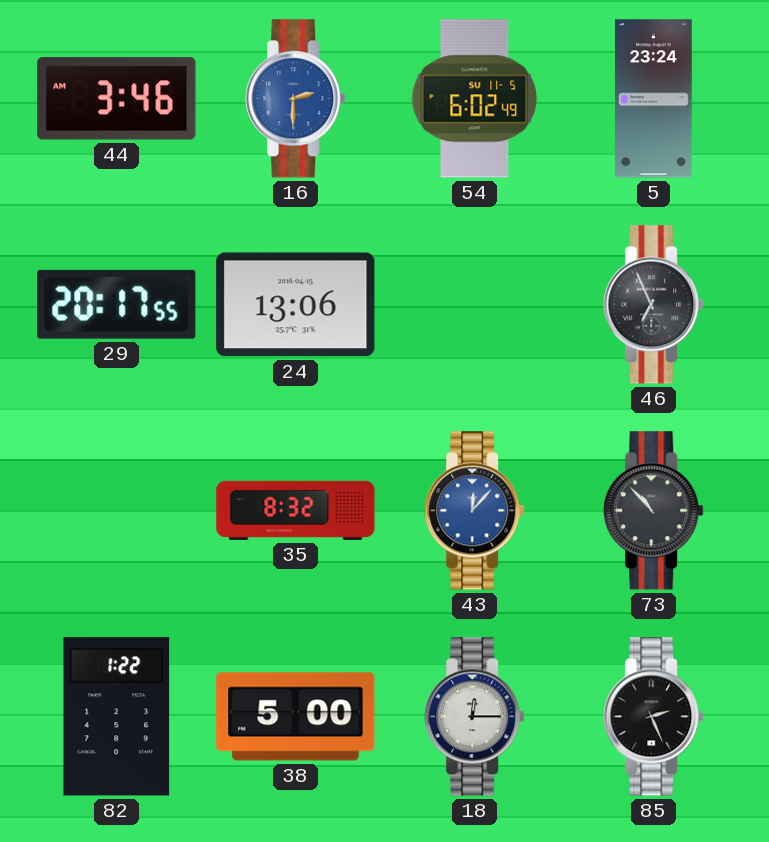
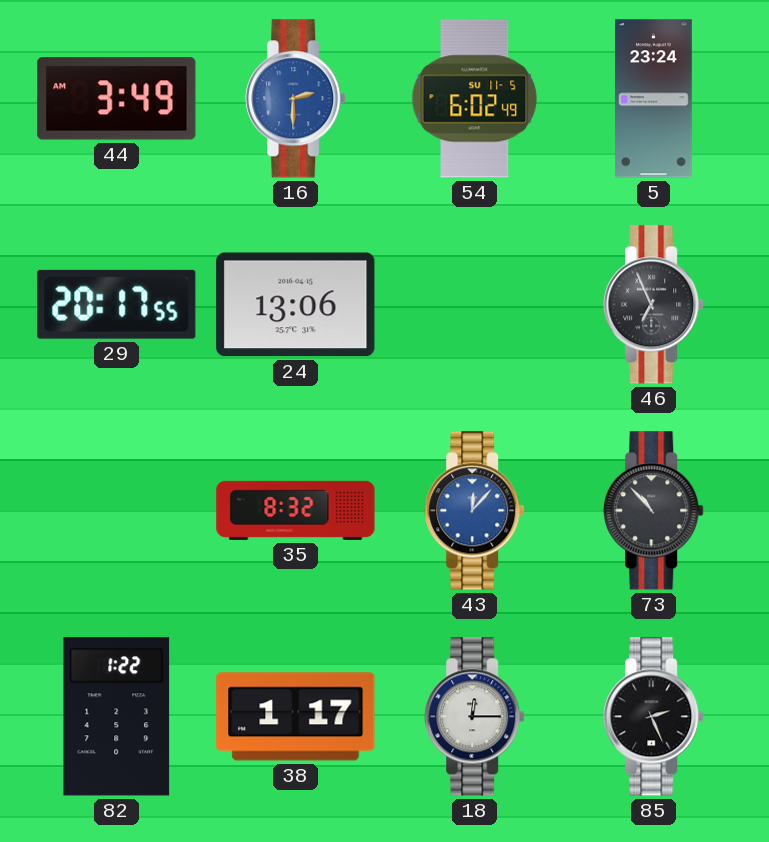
44: 3:46 -> 3:49
38: 5:00 -> 1:17
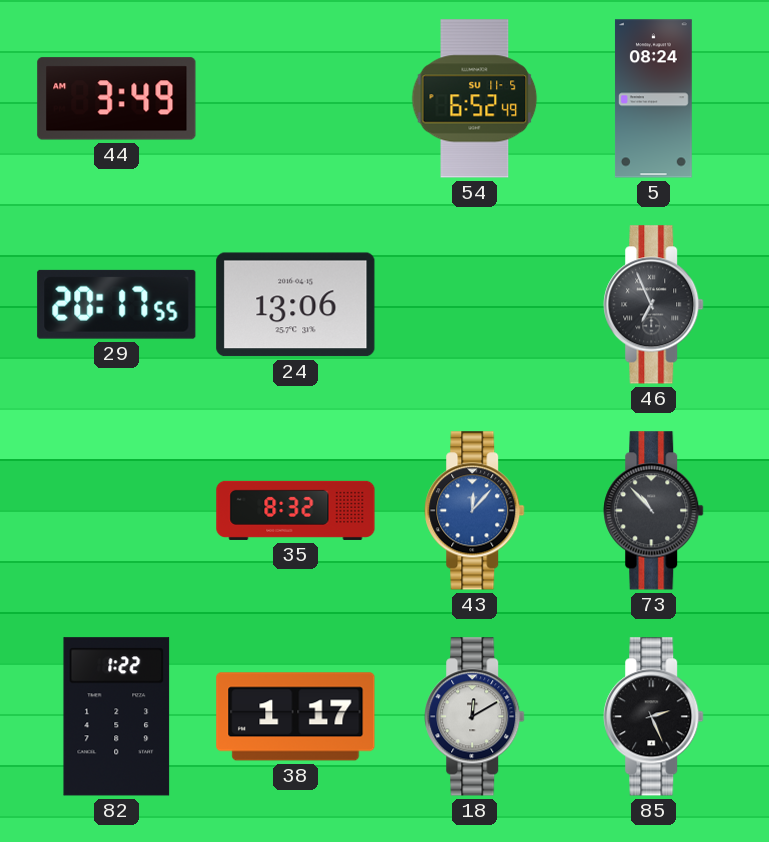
16: 2:30 -> none
54: 6:02 -> 6:52
5: 23:24 -> 08:24
18: 12:15 -> 12:10
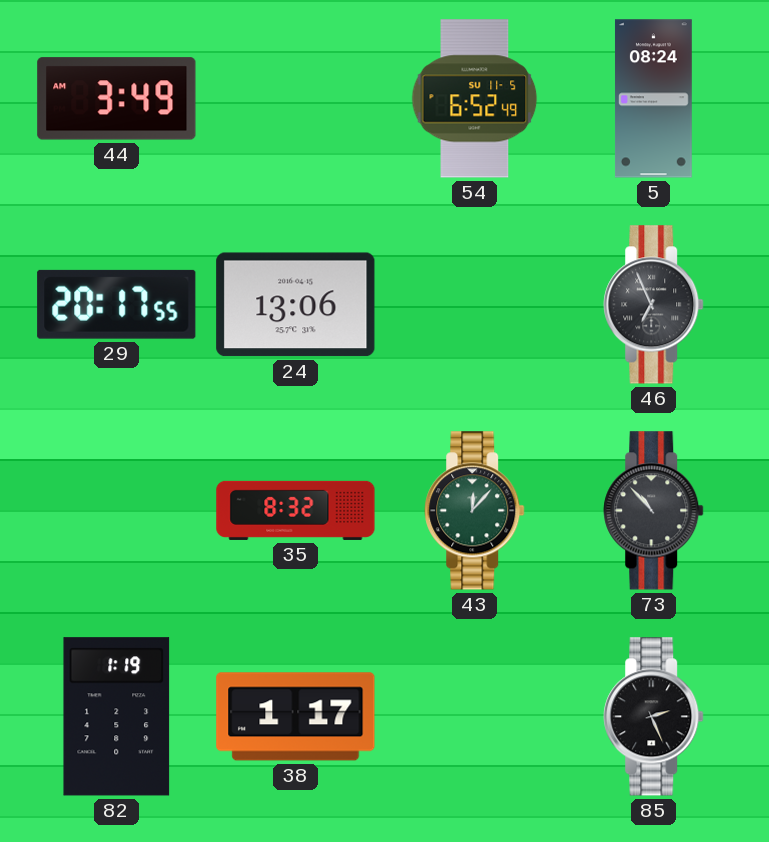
43 dial: blue -> green
82: 1:22 -> 1:19
18: 12:10 -> none
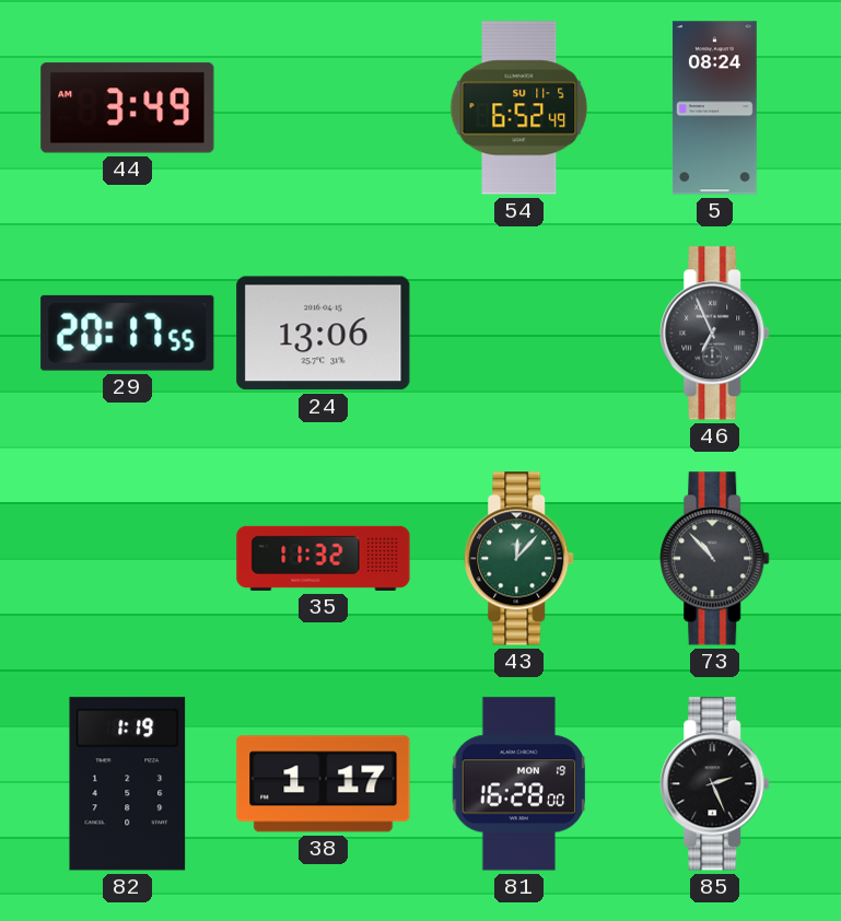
35: 8:32 -> 11:32
81: none -> 16:28
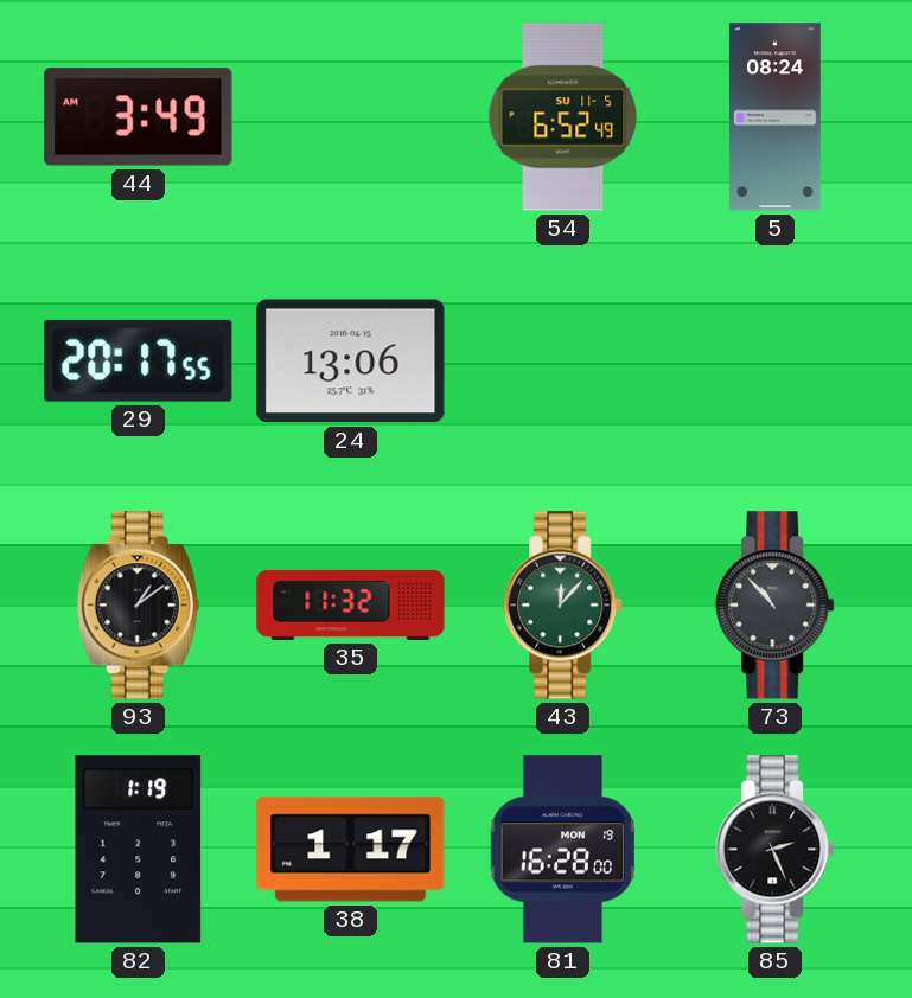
46: 6:56 -> none
93: none -> 1:09
